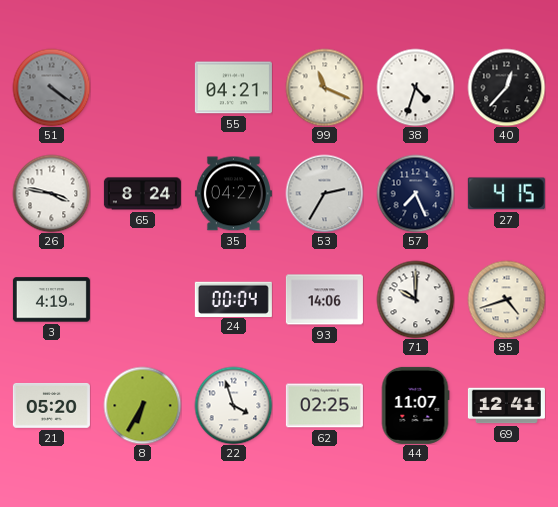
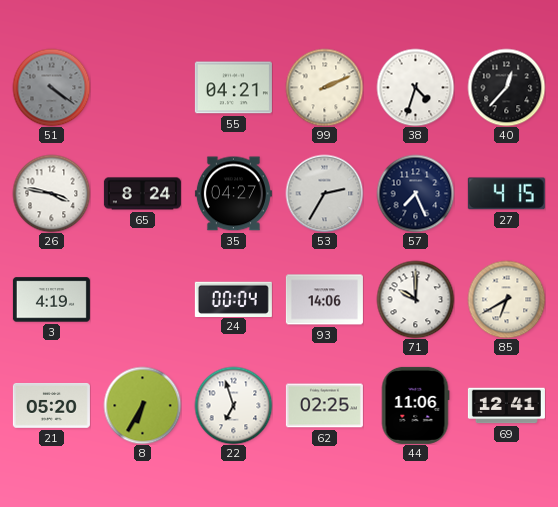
99: 11:19 -> 2:11
85: 4:42 -> 6:40
22: 3:57 -> 6:57
44: 11:07 -> 11:06
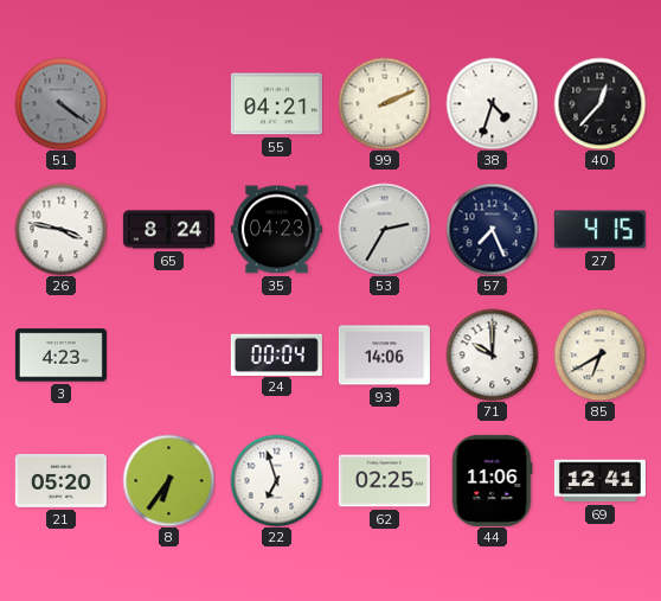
35: 04:27 -> 04:23
3: 4:19 -> 4:23
8: 6:35 -> 6:36
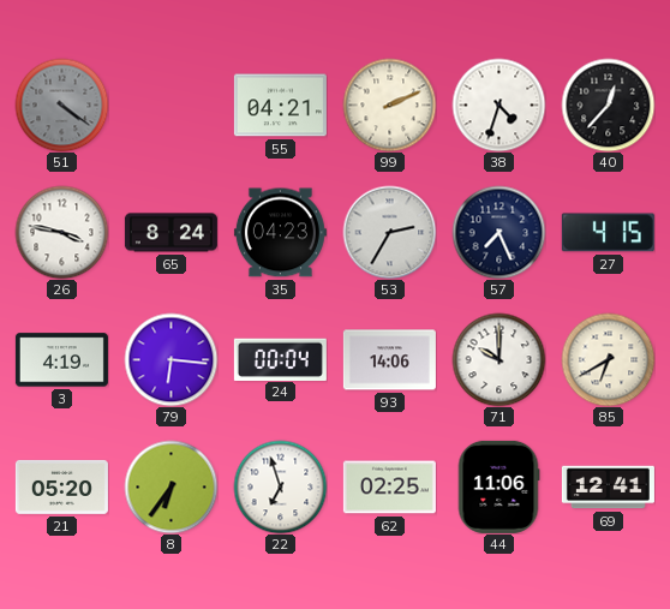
3: 4:23 -> 4:19
79: none -> 6:16
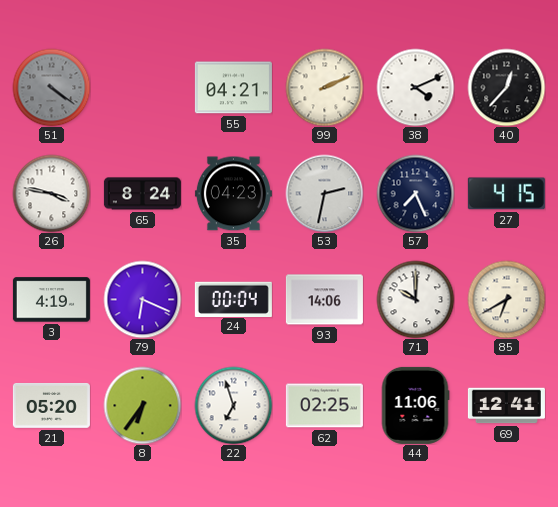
38: 4:33 -> 4:11
53: 2:35 -> 2:32
79: 6:16 -> 6:19
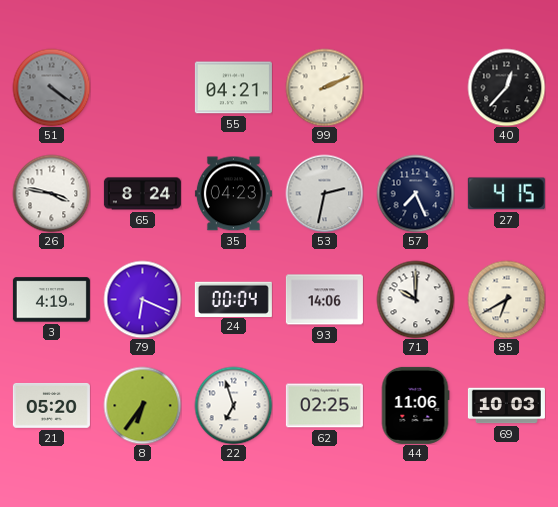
38: 4:11 -> none
69: 12:41 -> 10:03
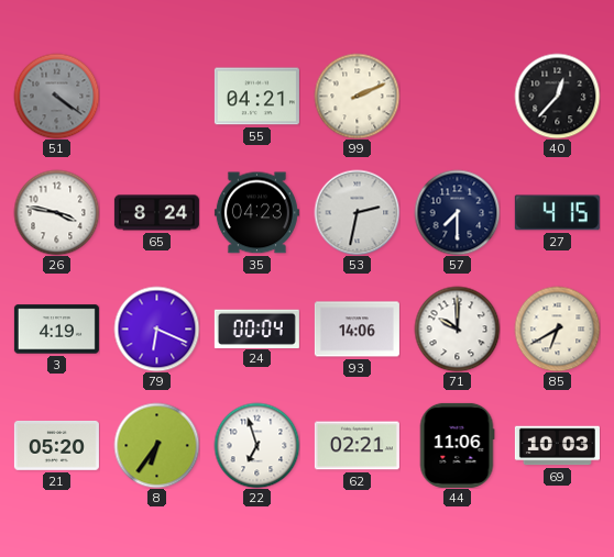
57: 7:26 -> 7:30
62: 02:25 -> 02:21
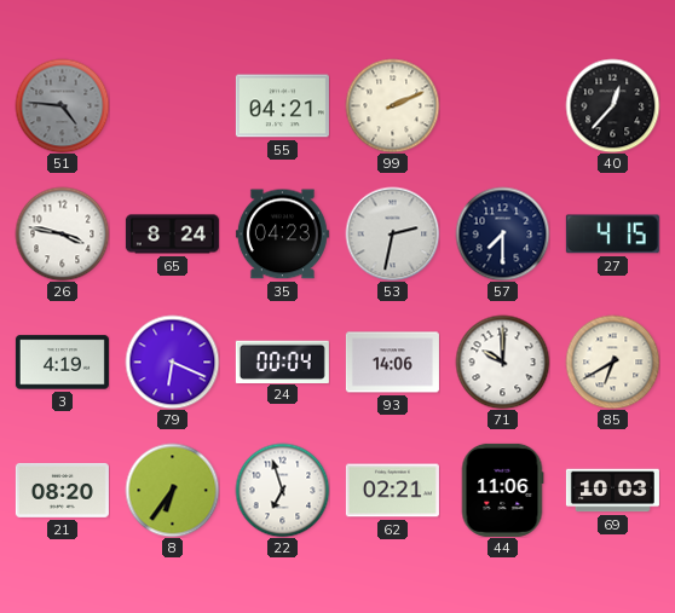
51: 4:21 -> 4:46
21: 05:20 -> 08:20
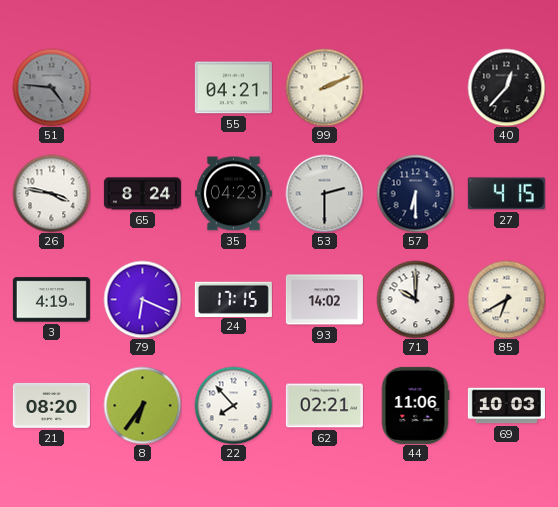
53: 2:32 -> 2:30
57: 7:30 -> 6:30
24: 00:04 -> 17:15
93: 14:06 -> 14:02
22: 6:57 -> 7:53
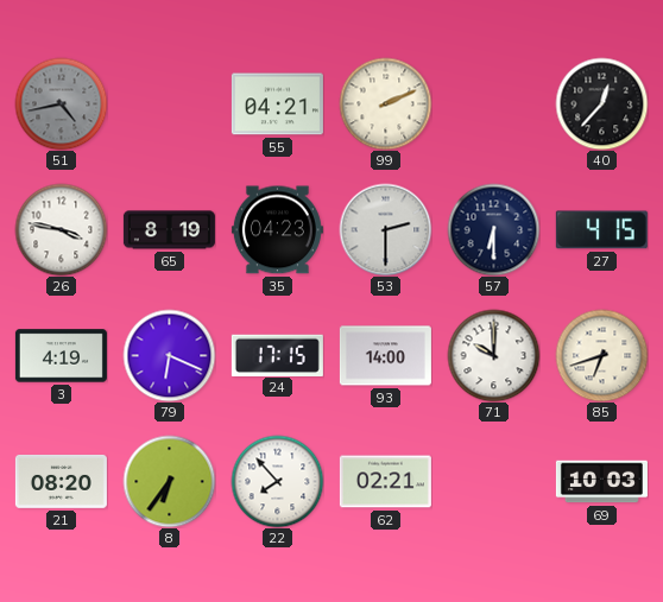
51: 4:46 -> 4:43
65: 8:24 -> 8:19
93: 14:02 -> 14:00
85: 6:40 -> 6:42
44: 11:06 -> none
